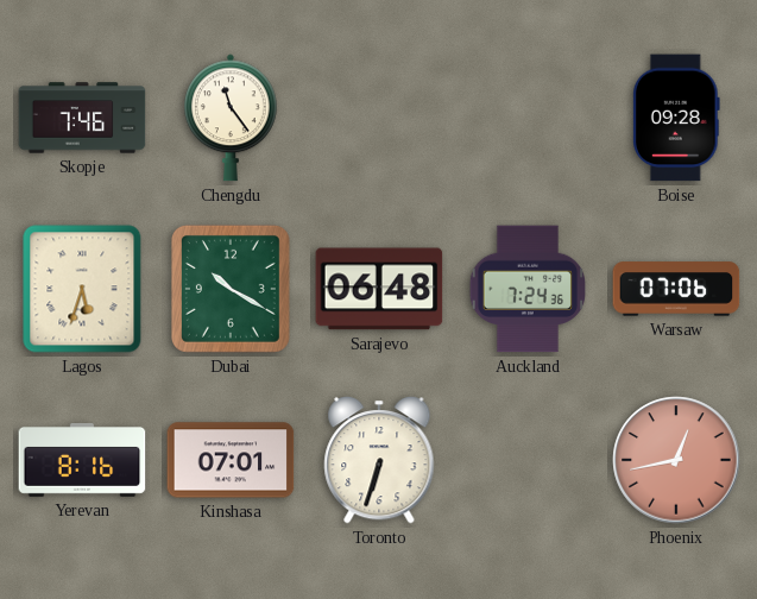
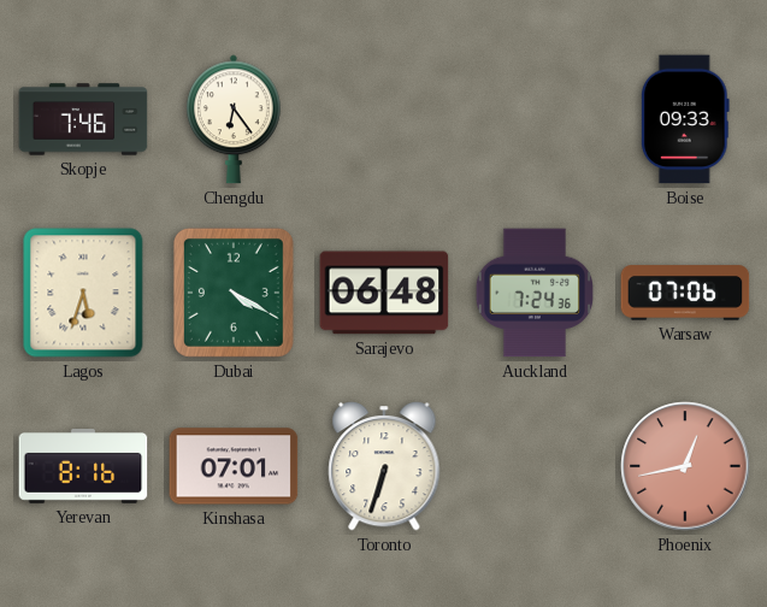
Chengdu: 11:24 -> 6:24
Boise: 09:28 -> 09:33
Dubai: 10:20 -> 4:20
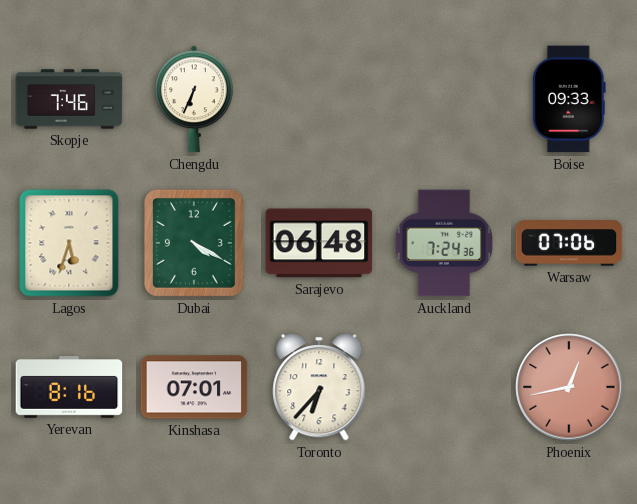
Chengdu: 6:24 -> 6:34
Toronto: 6:33 -> 6:37
